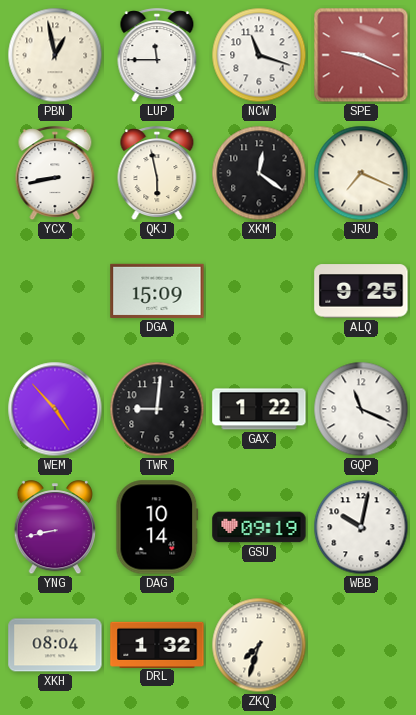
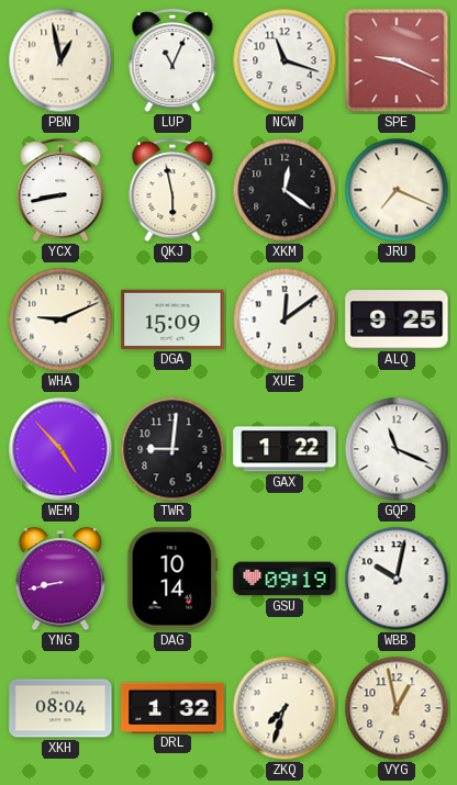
LUP: 11:45 -> 11:04
WHA: none -> 9:11
XUE: none -> 12:09
VYG: none -> 12:58
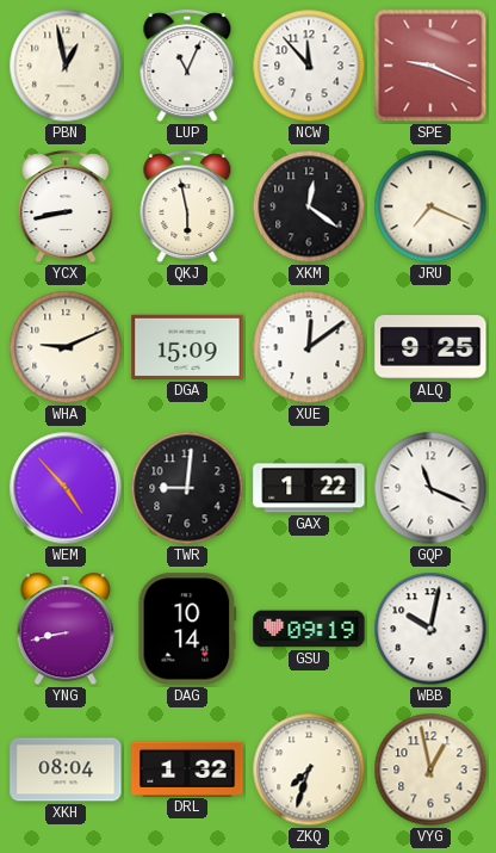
NCW: 11:18 -> 11:53
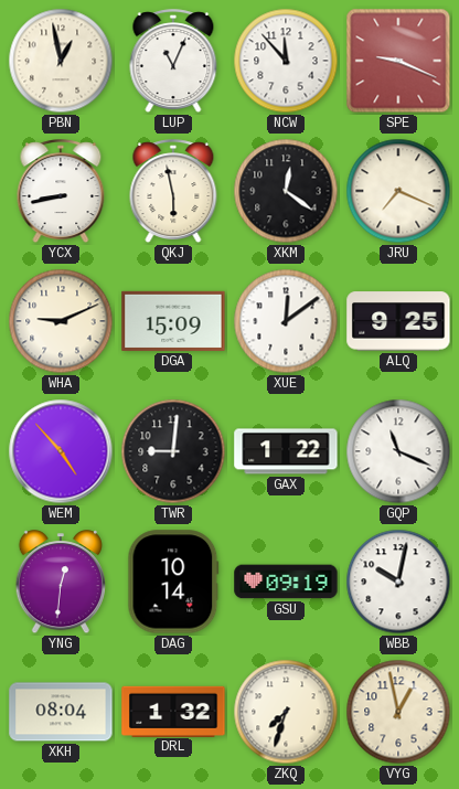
YNG: 8:43 -> 12:31
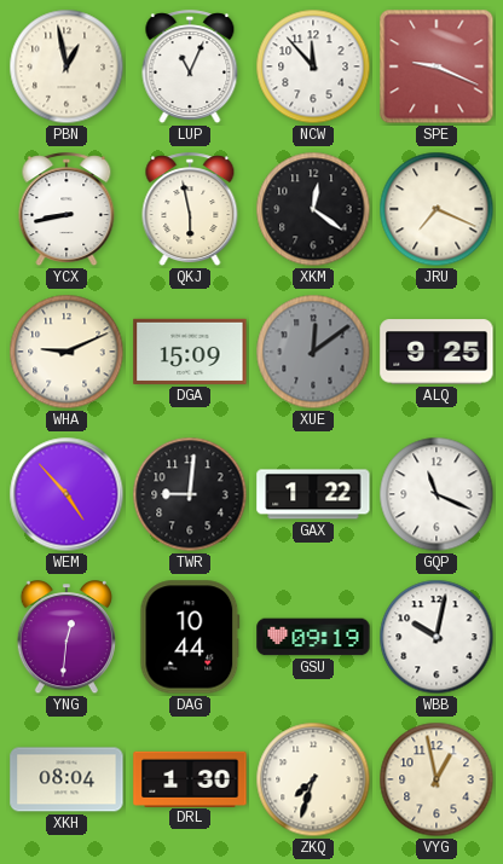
XUE dial: white -> grey
DAG: 10:14 -> 10:44
DRL: 1:32 -> 1:30
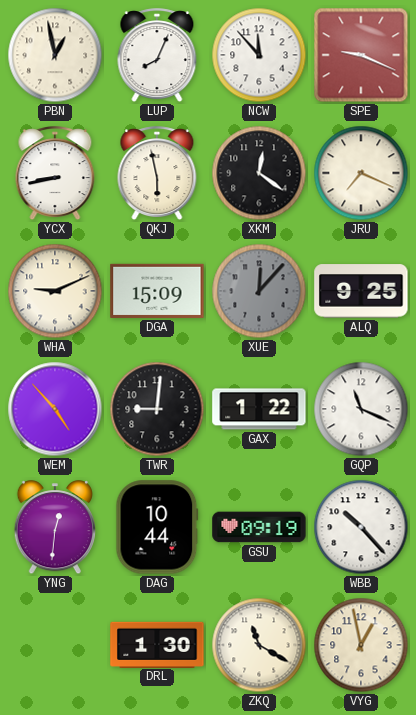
LUP: 11:04 -> 8:04
XUE: 12:09 -> 12:07
WBB: 10:02 -> 10:23
XKH: 08:04 -> none
ZKQ: 7:33 -> 11:20
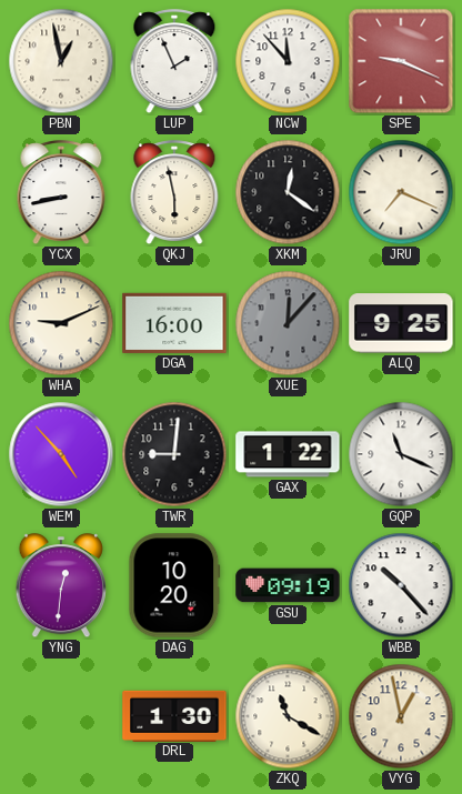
LUP: 8:04 -> 1:56
DGA: 15:09 -> 16:00
DAG: 10:44 -> 10:20
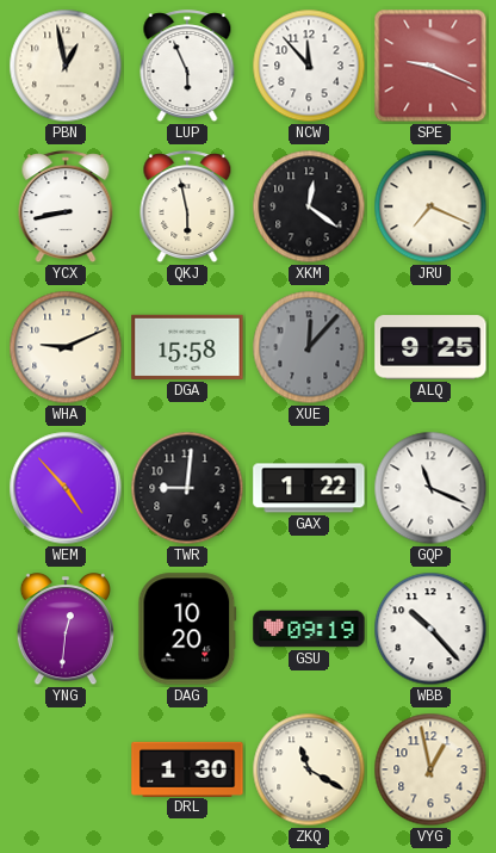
LUP: 1:56 -> 5:56
DGA: 16:00 -> 15:58
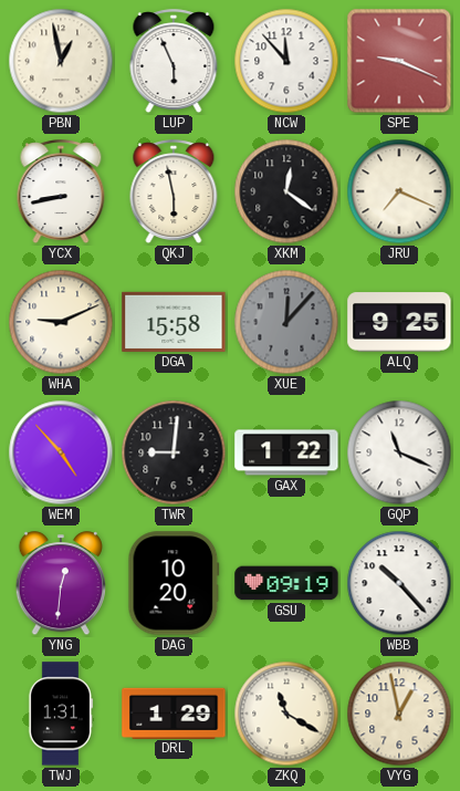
TWJ: none -> 1:31
DRL: 1:30 -> 1:29
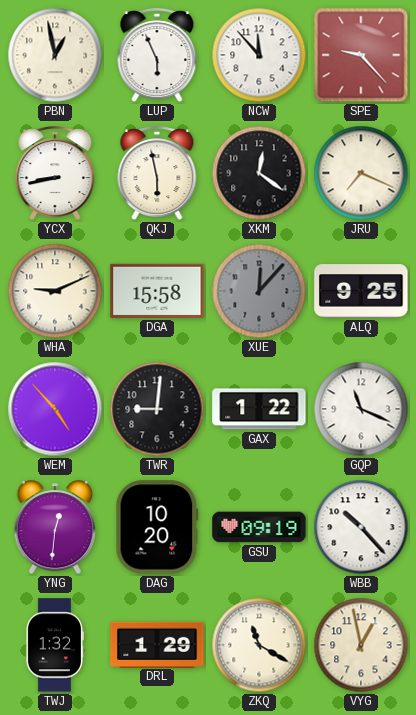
SPE: 9:19 -> 9:23
TWJ: 1:31 -> 1:32
